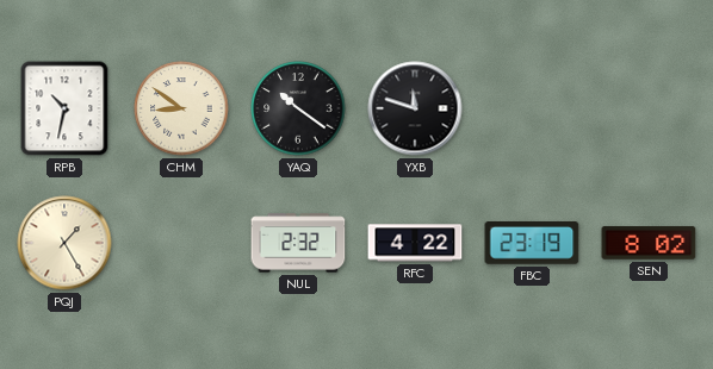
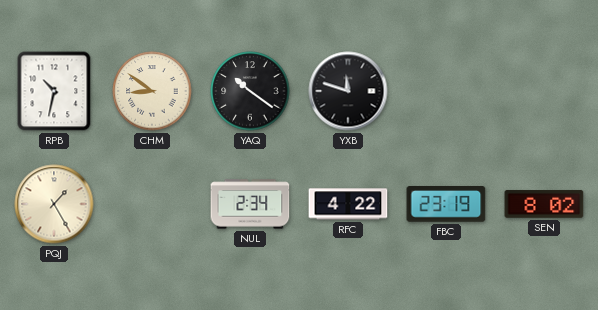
NUL: 2:32 -> 2:34
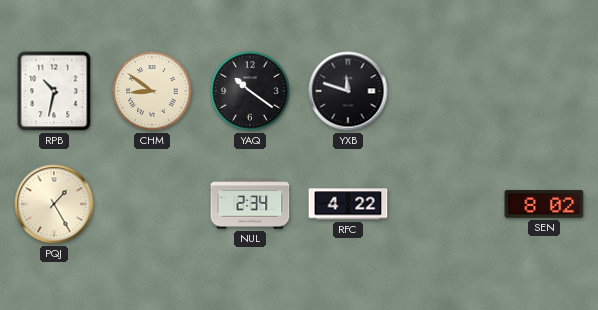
FBC: 23:19 -> none
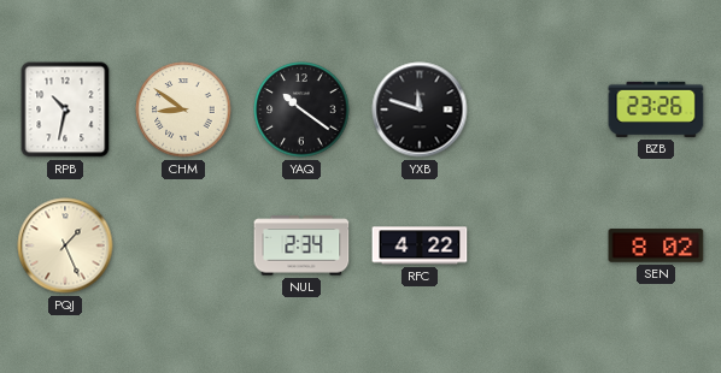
BZB: none -> 23:26
PQJ: 1:25 -> 1:26
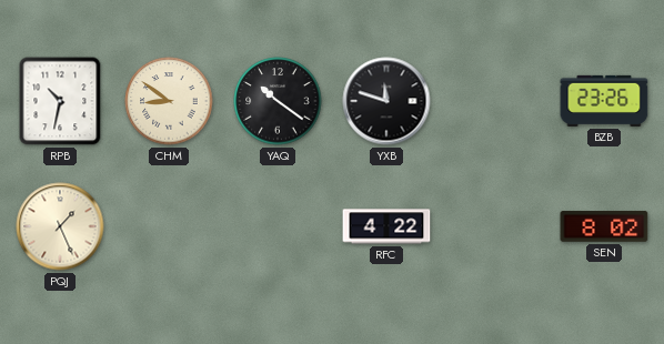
NUL: 2:34 -> none
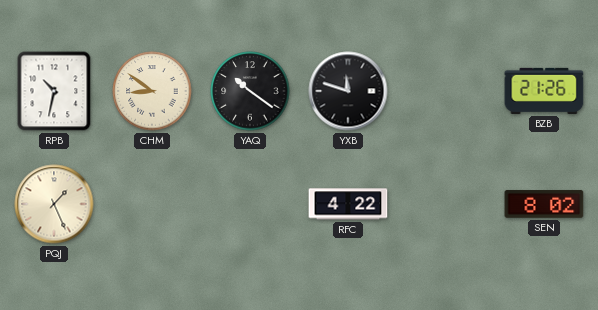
BZB: 23:26 -> 21:26
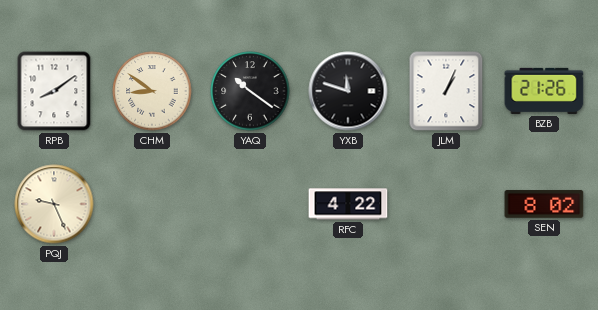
RPB: 10:32 -> 8:09
JLM: none -> 1:04
PQJ: 1:26 -> 9:26
